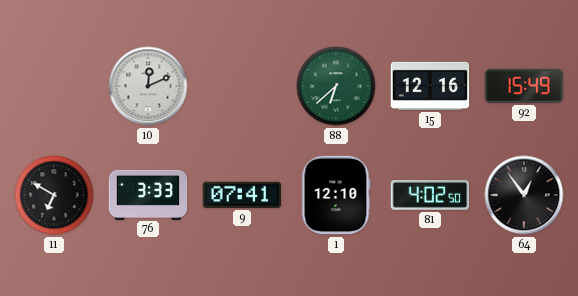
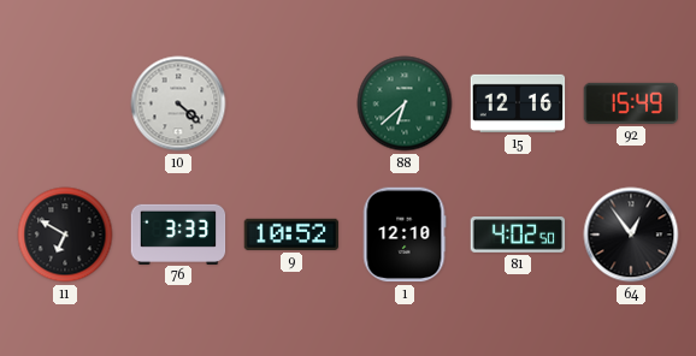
10: 12:11 -> 4:22
9: 07:41 -> 10:52
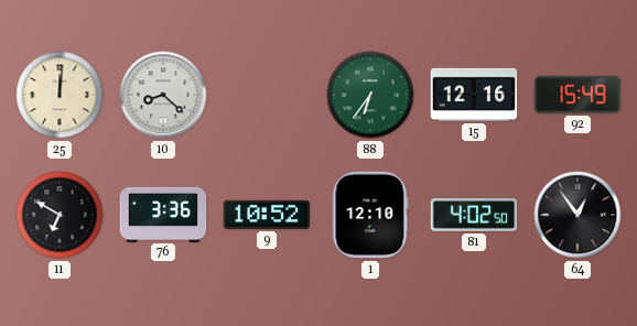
25: none -> 12:01
10: 4:22 -> 8:22
88: 6:38 -> 6:36
76: 3:33 -> 3:36
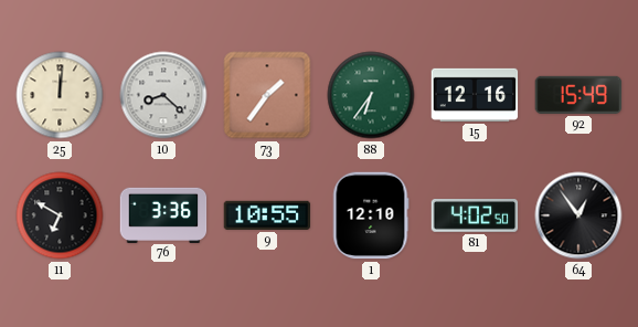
73: none -> 1:36
9: 10:52 -> 10:55
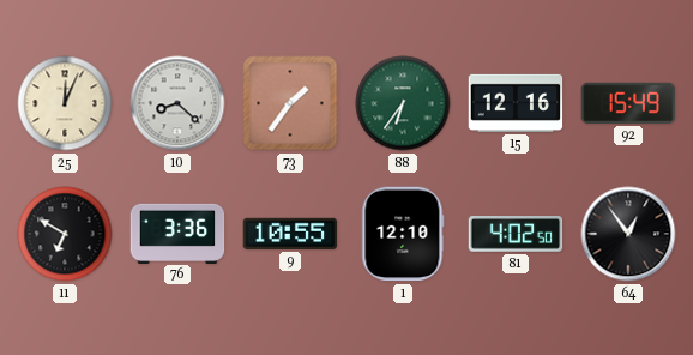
25: 12:01 -> 12:04
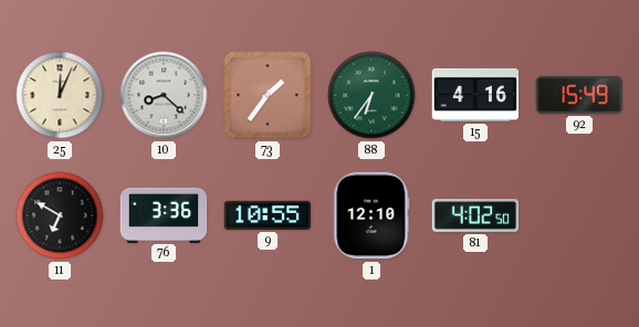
15: 12:16 -> 4:16
64: 12:54 -> none
